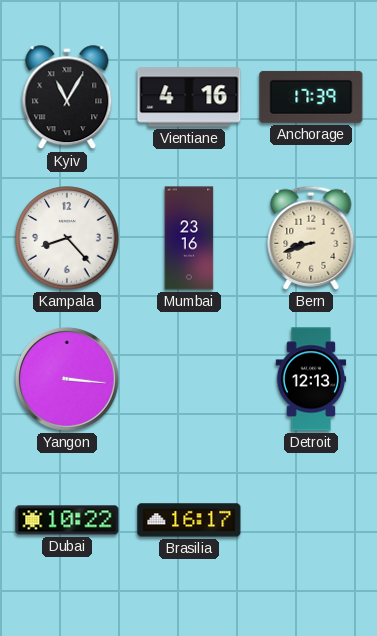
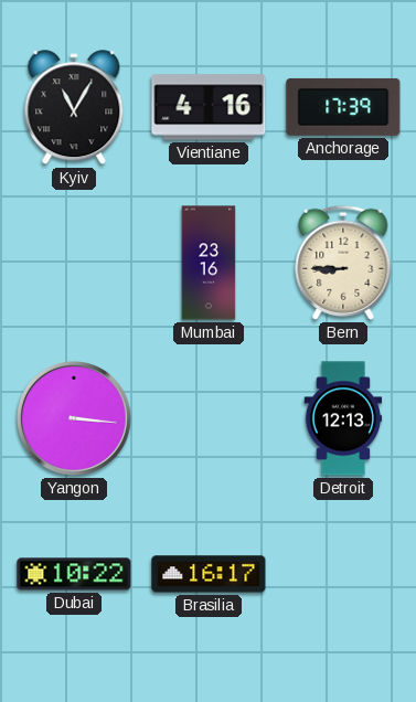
Kampala: 8:23 -> none
Bern: 8:42 -> 8:45
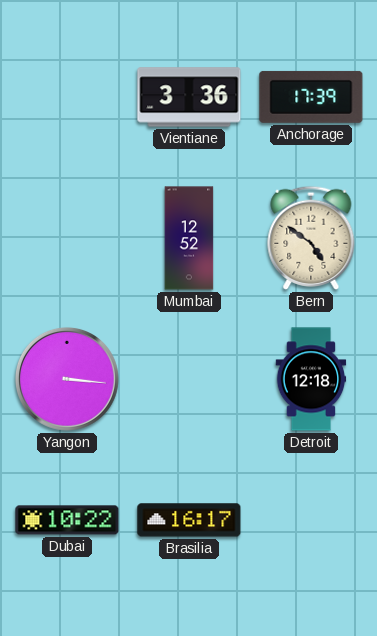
Kyiv: 11:05 -> none
Vientiane: 4:16 -> 3:36
Mumbai: 23:16 -> 12:52
Bern: 8:45 -> 4:51
Detroit: 12:13 -> 12:18
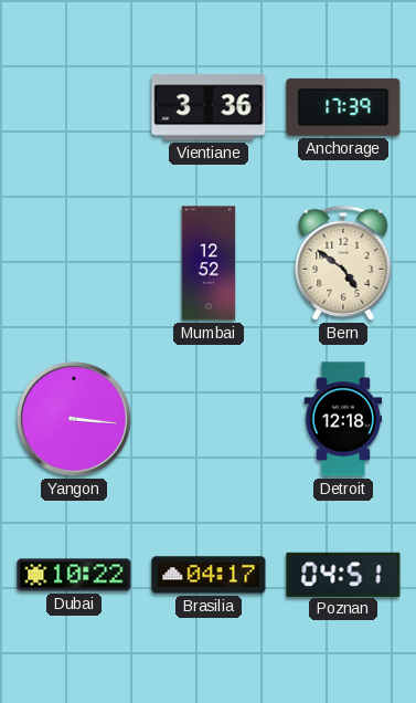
Brasilia: 16:17 -> 04:17
Poznan: none -> 04:51
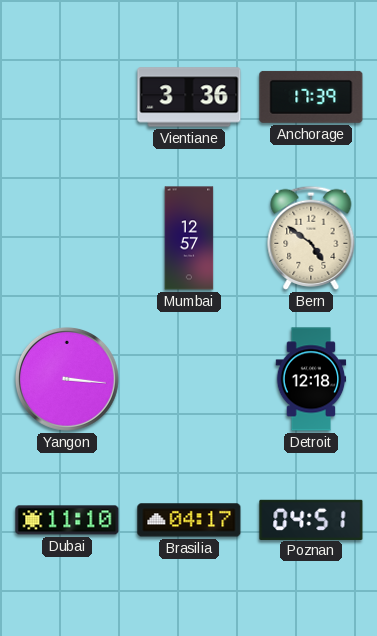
Mumbai: 12:52 -> 12:57
Dubai: 10:22 -> 11:10
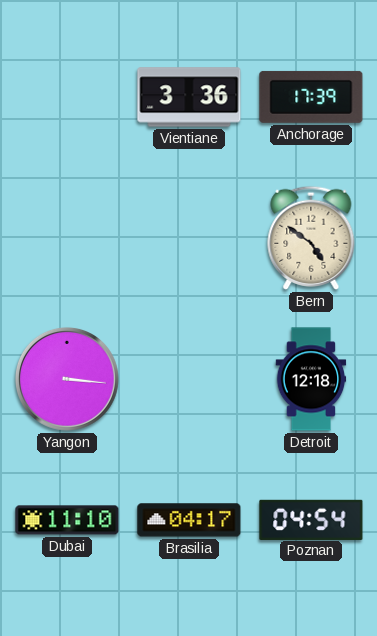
Mumbai: 12:57 -> none
Poznan: 04:51 -> 04:54
